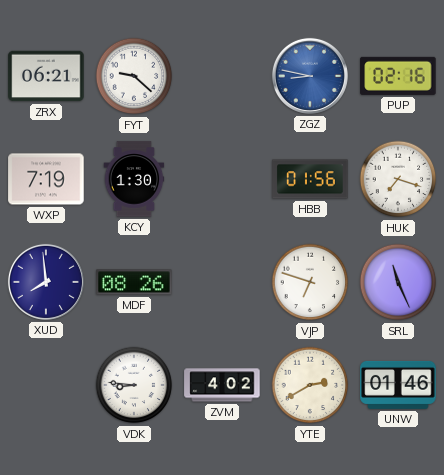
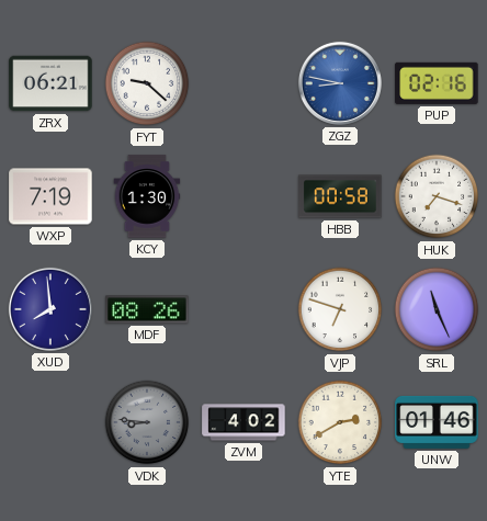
HBB: 01:56 -> 00:58
VDK dial: white -> grey
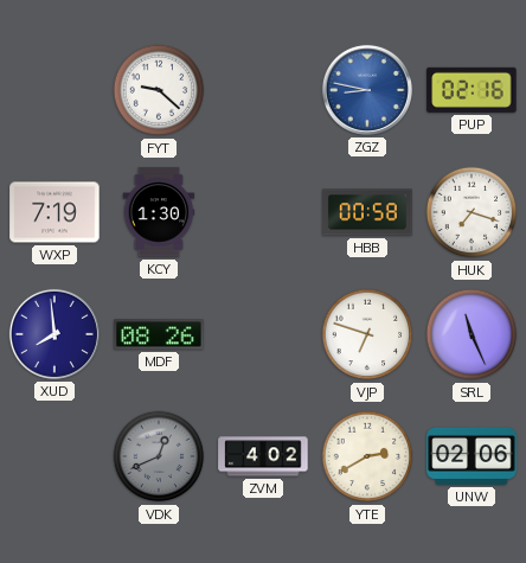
ZRX: 06:21 -> none
VDK: 8:46 -> 12:41
UNW: 01:46 -> 02:06
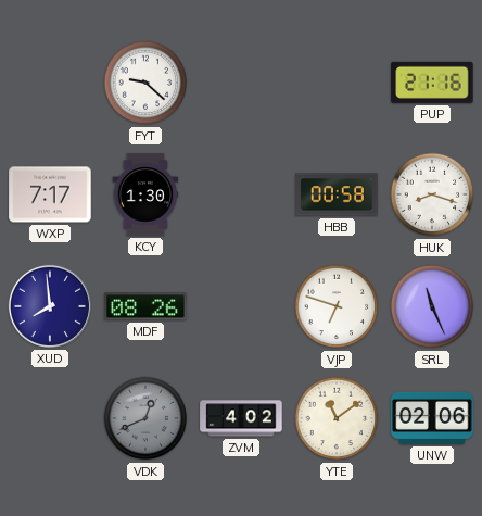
ZGZ: 8:47 -> none
PUP: 02:16 -> 21:16
WXP: 7:19 -> 7:17
HUK: 7:18 -> 8:18
YTE: 2:40 -> 11:09
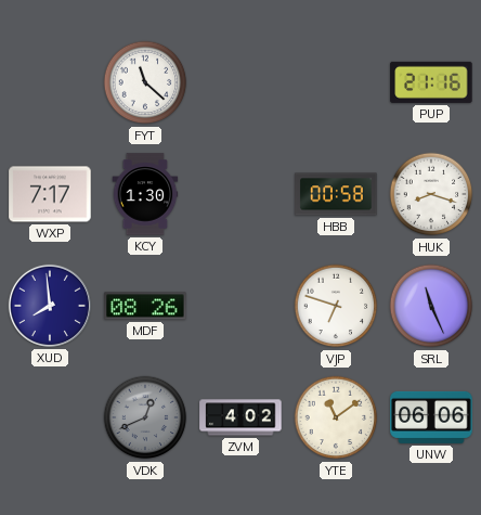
FYT: 9:22 -> 11:22
UNW: 02:06 -> 06:06
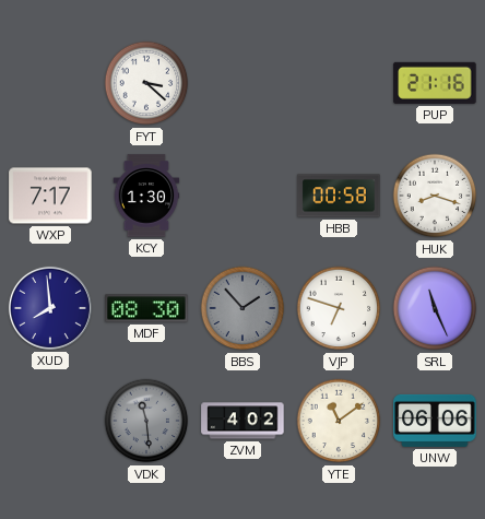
FYT: 11:22 -> 3:22
MDF: 08:26 -> 08:30
BBS: none -> 1:53
VDK: 12:41 -> 11:29
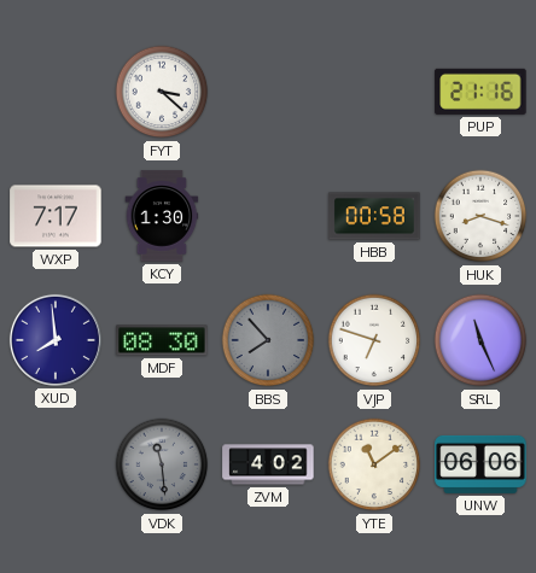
BBS: 1:53 -> 7:53
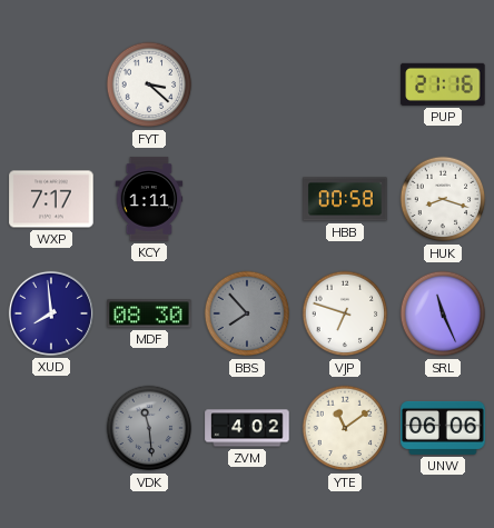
KCY: 1:30 -> 1:11
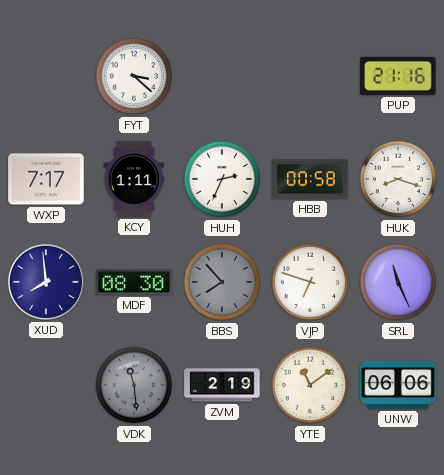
HUH: none -> 2:34
ZVM: 4:02 -> 2:19
